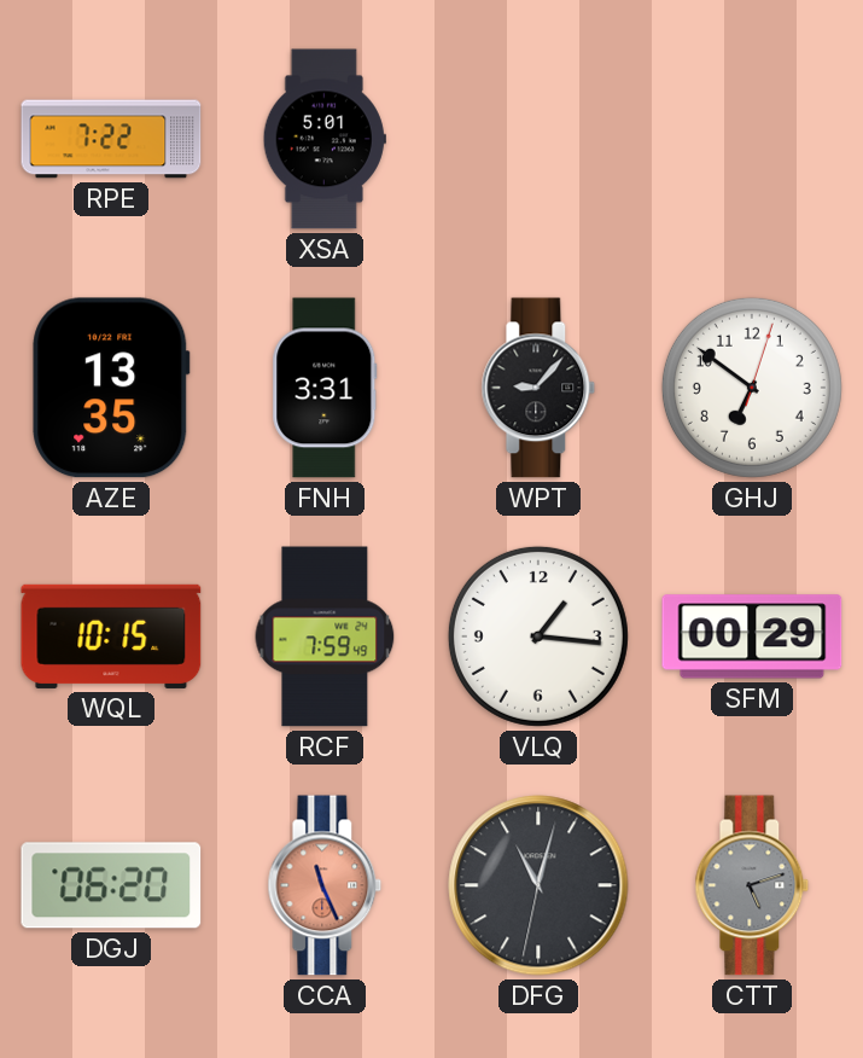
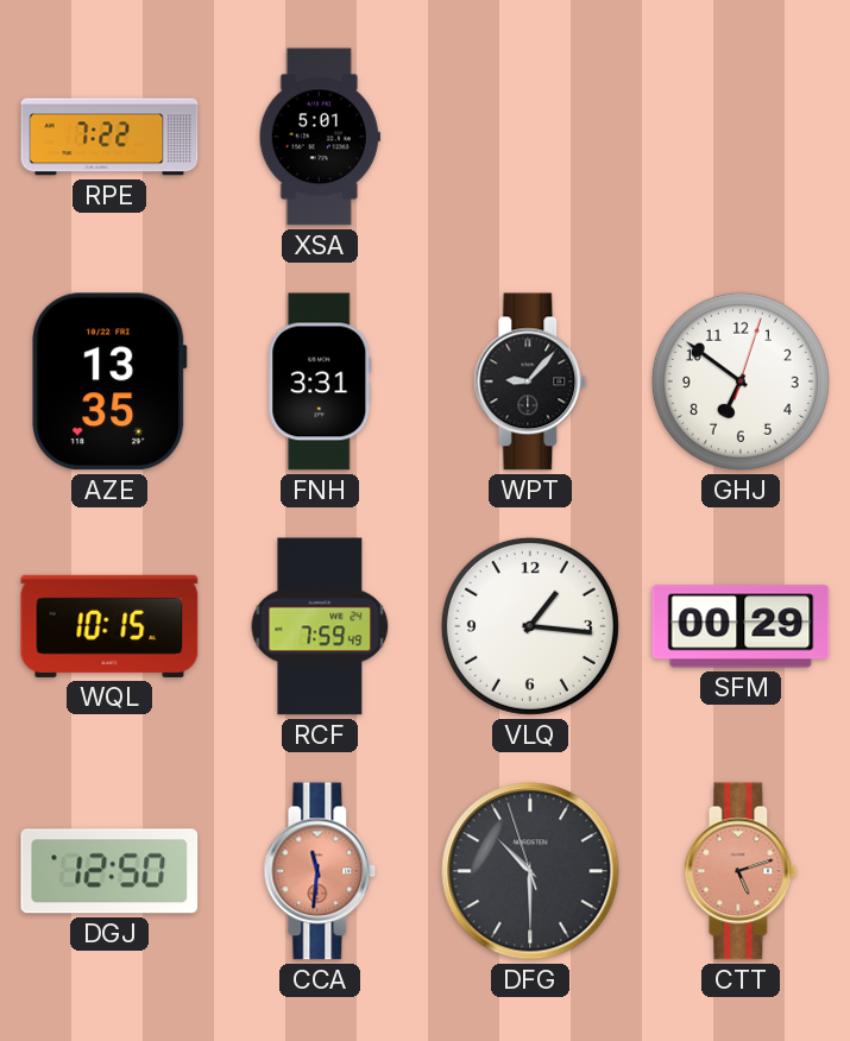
DGJ: 06:20 -> 12:50
CCA: 11:26 -> 11:31
DFG: 11:02 -> 10:29
CTT dial: grey -> salmon
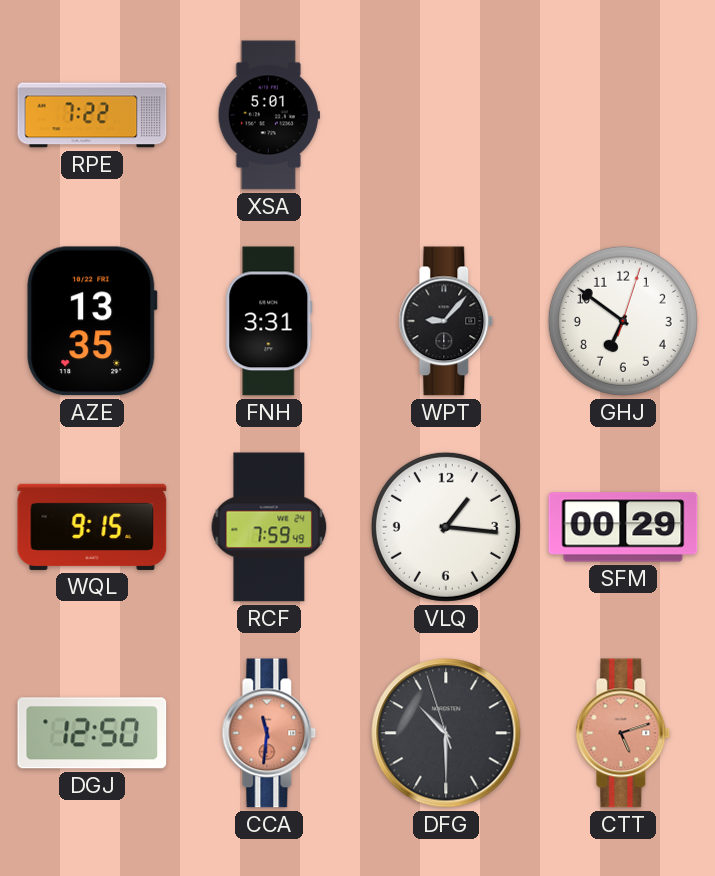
WQL: 10:15 -> 9:15
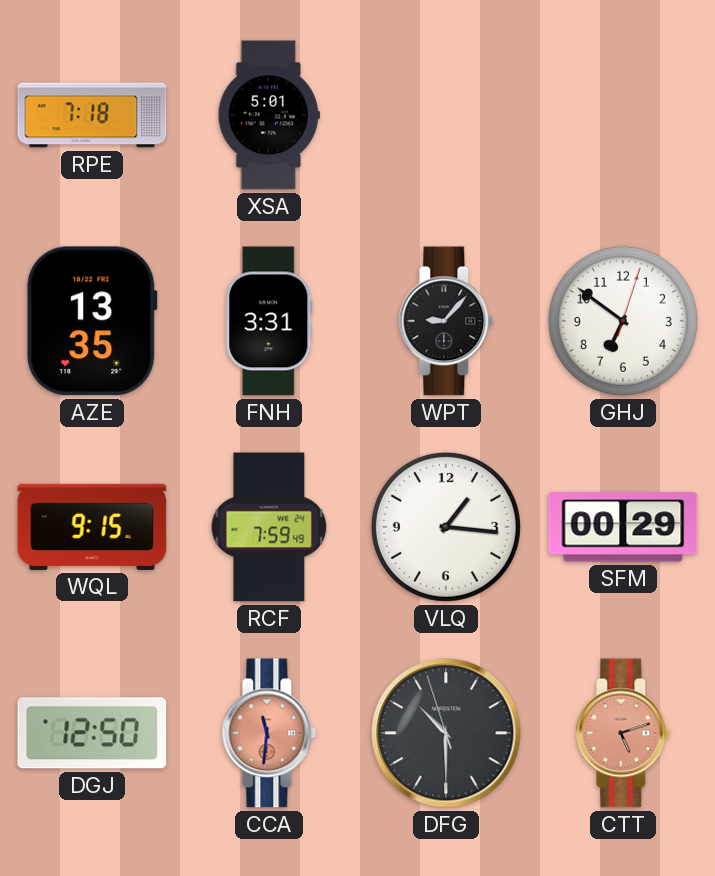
RPE: 7:22 -> 7:18
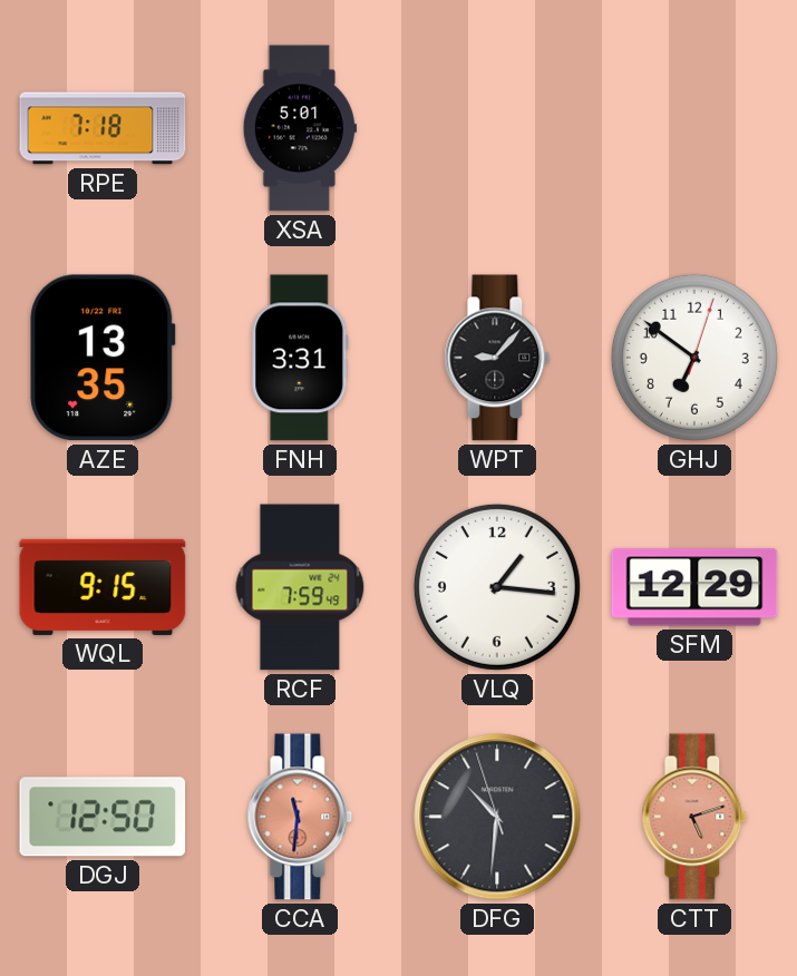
SFM: 00:29 -> 12:29
DFG: 10:29 -> 10:30
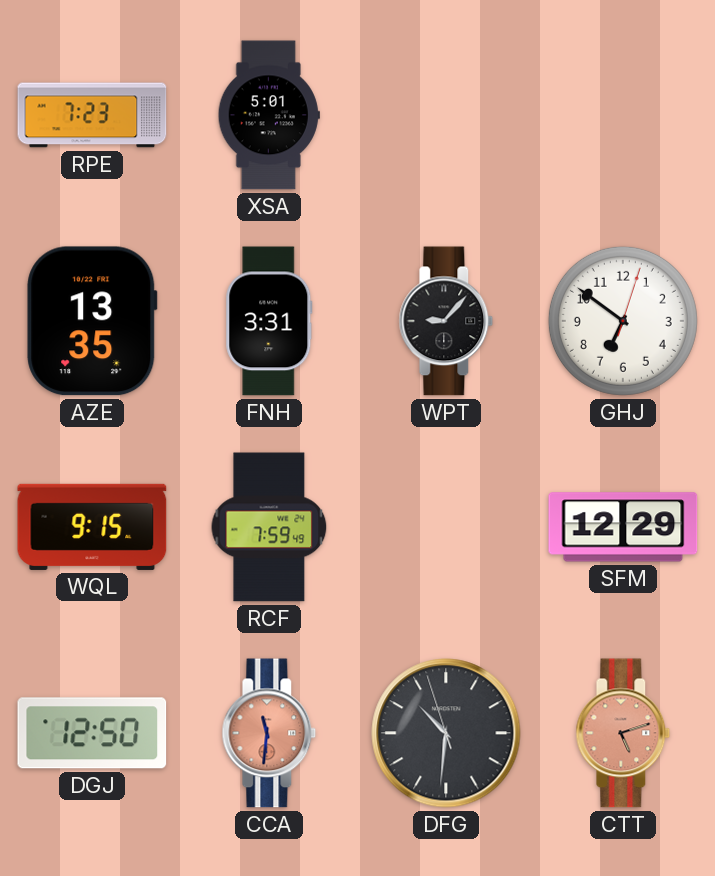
RPE: 7:18 -> 7:23
VLQ: 1:16 -> none
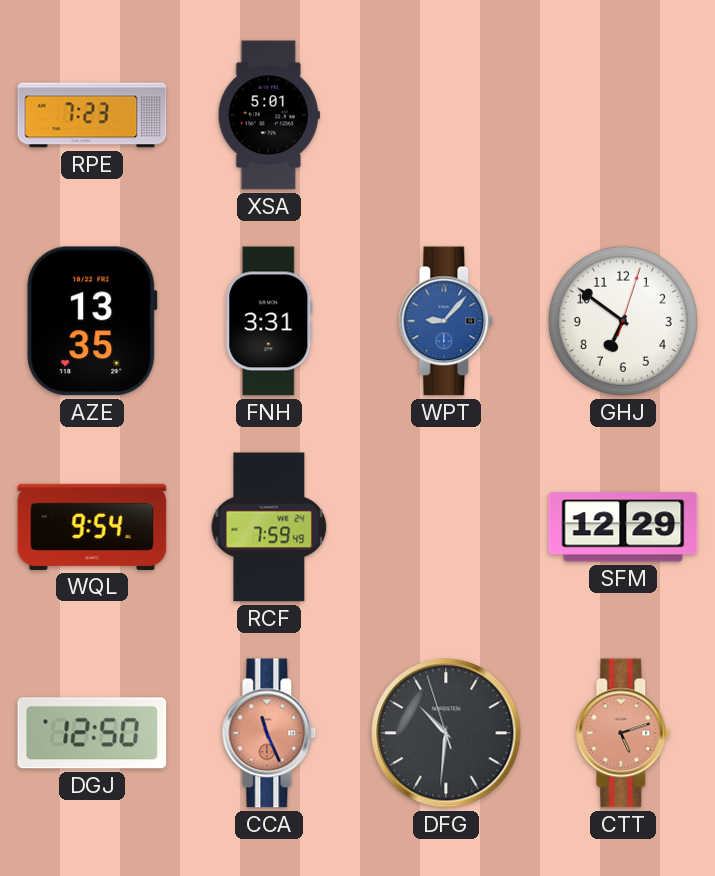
WPT dial: black -> blue
WQL: 9:15 -> 9:54
CCA: 11:31 -> 11:26
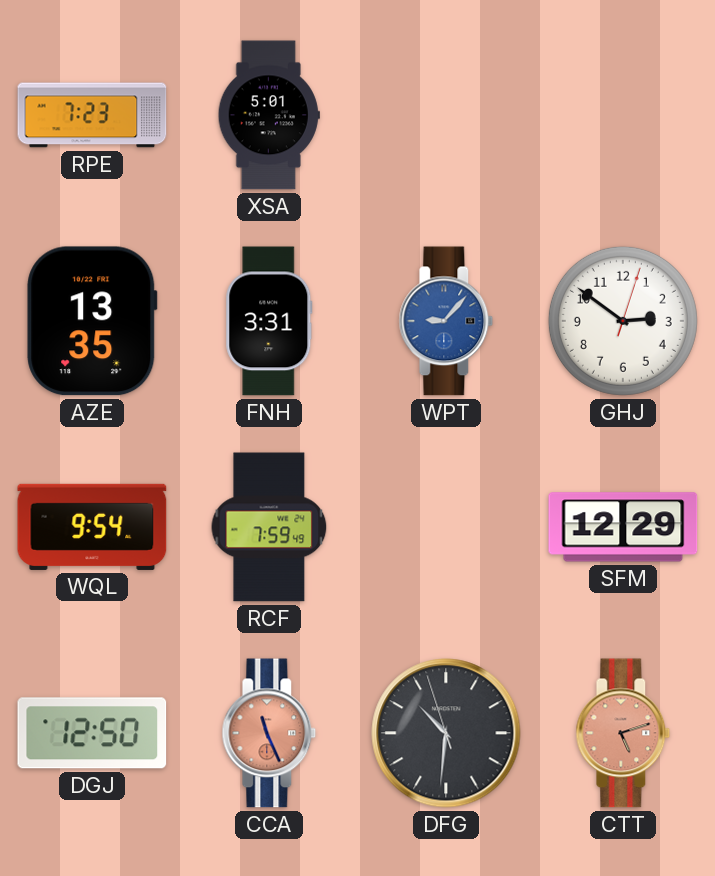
GHJ: 6:51 -> 2:51
